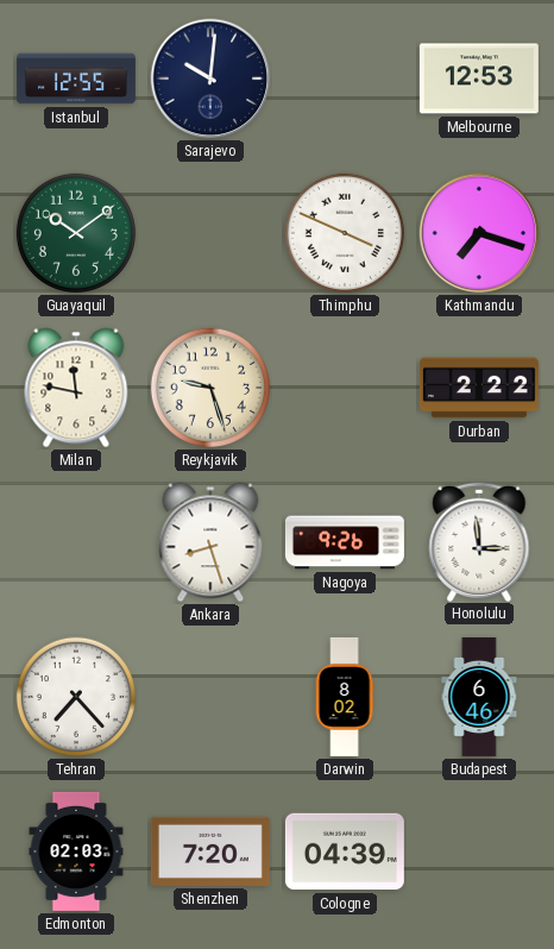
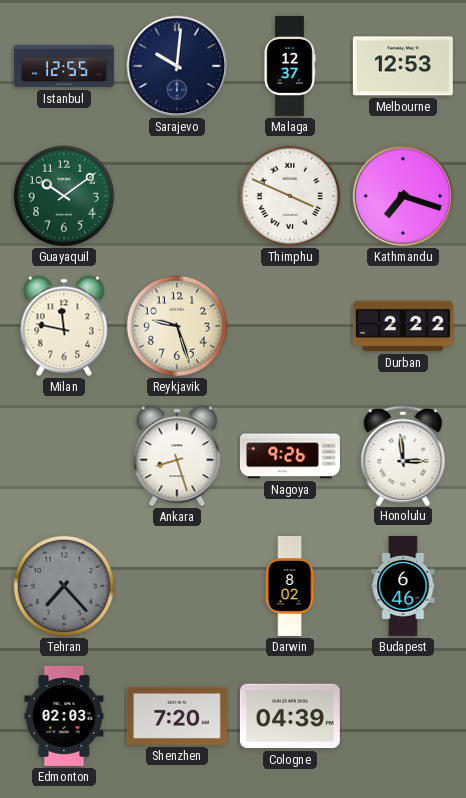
Malaga: none -> 12:37
Tehran dial: white -> grey
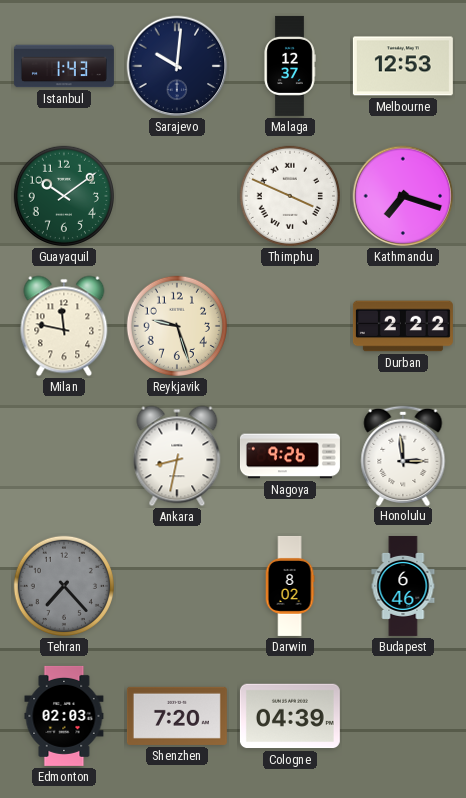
Istanbul: 12:55 -> 1:43
Ankara: 8:27 -> 8:32
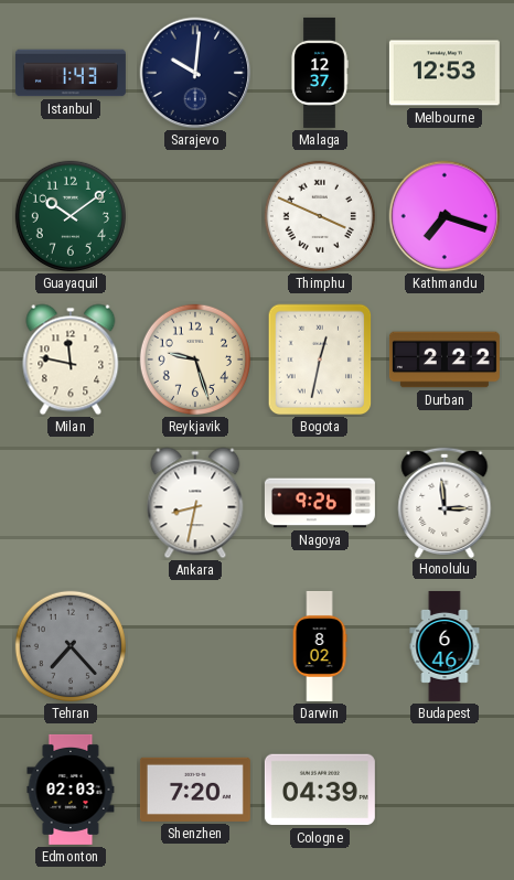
Bogota: none -> 12:32
